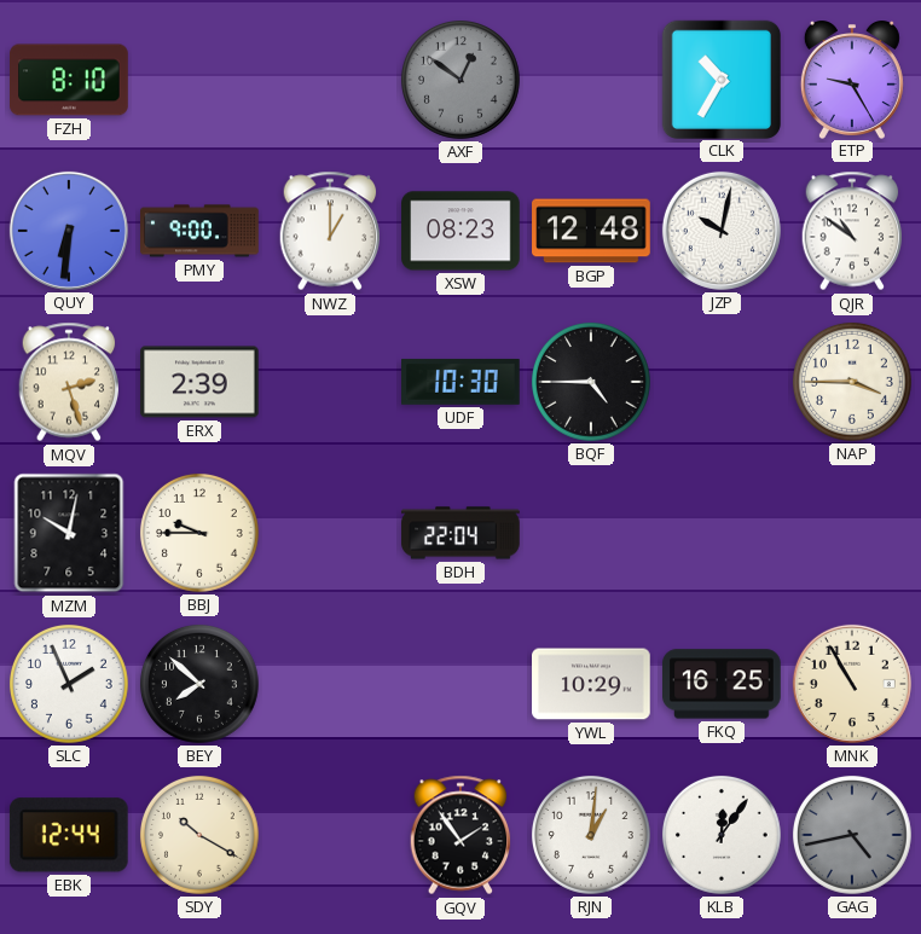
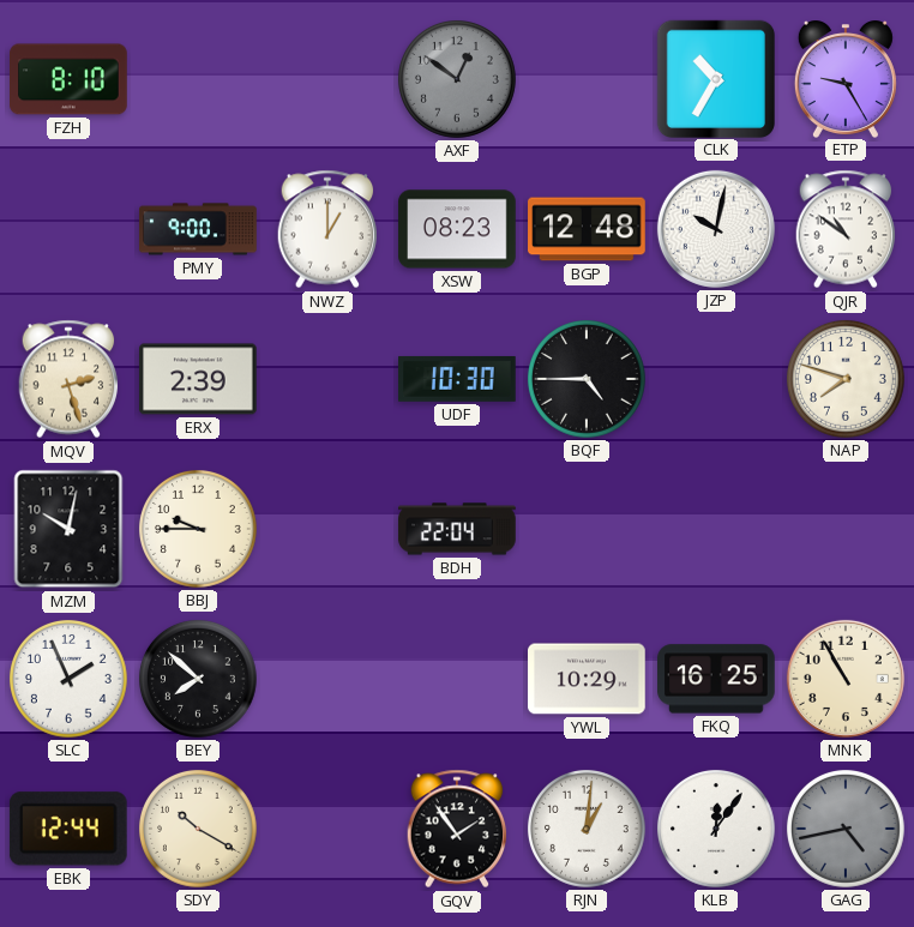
QUY: 6:31 -> none
NAP: 3:45 -> 7:48
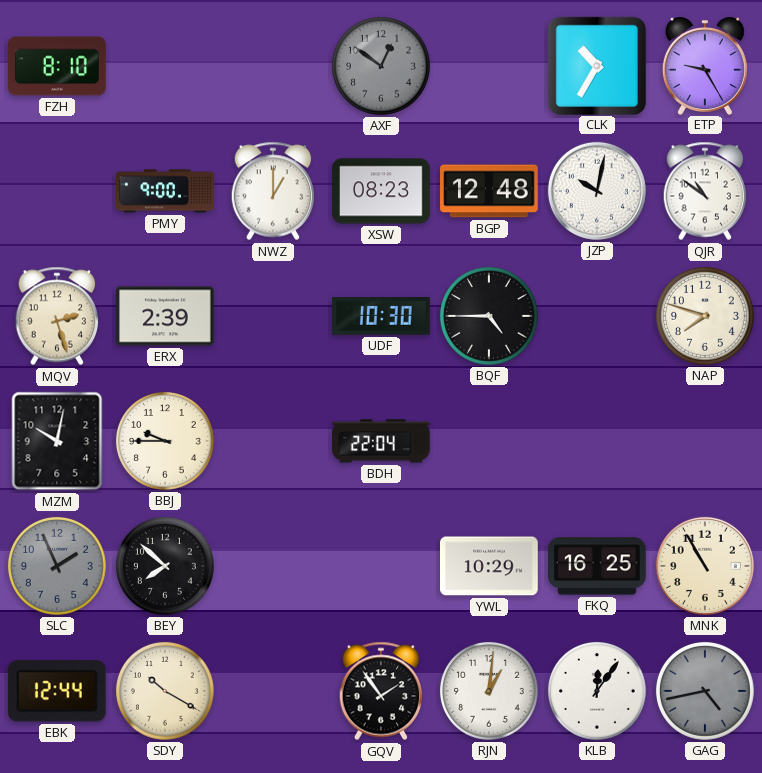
SLC dial: white -> grey
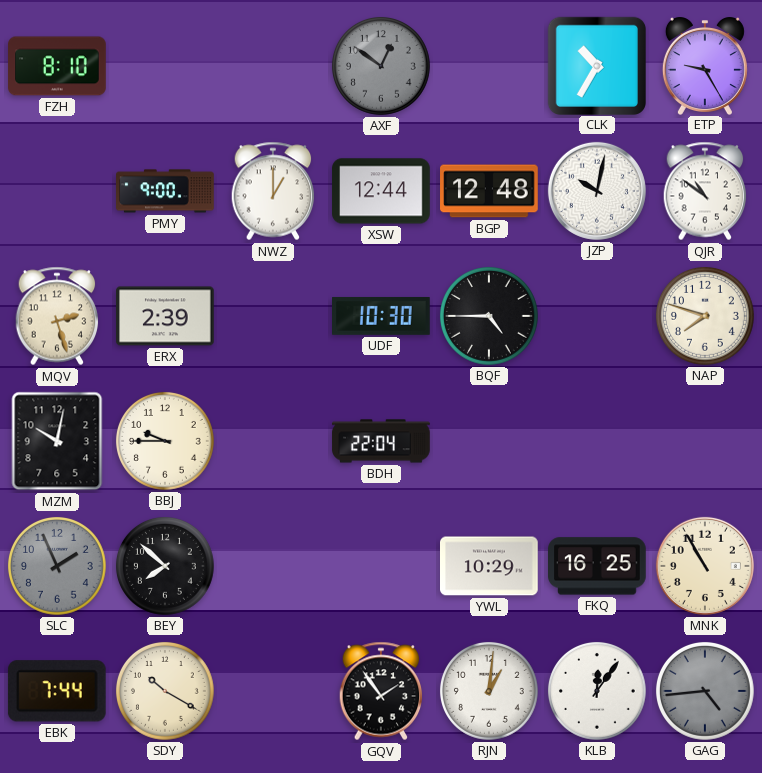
XSW: 08:23 -> 12:44
EBK: 12:44 -> 7:44
GAG: 4:43 -> 4:44
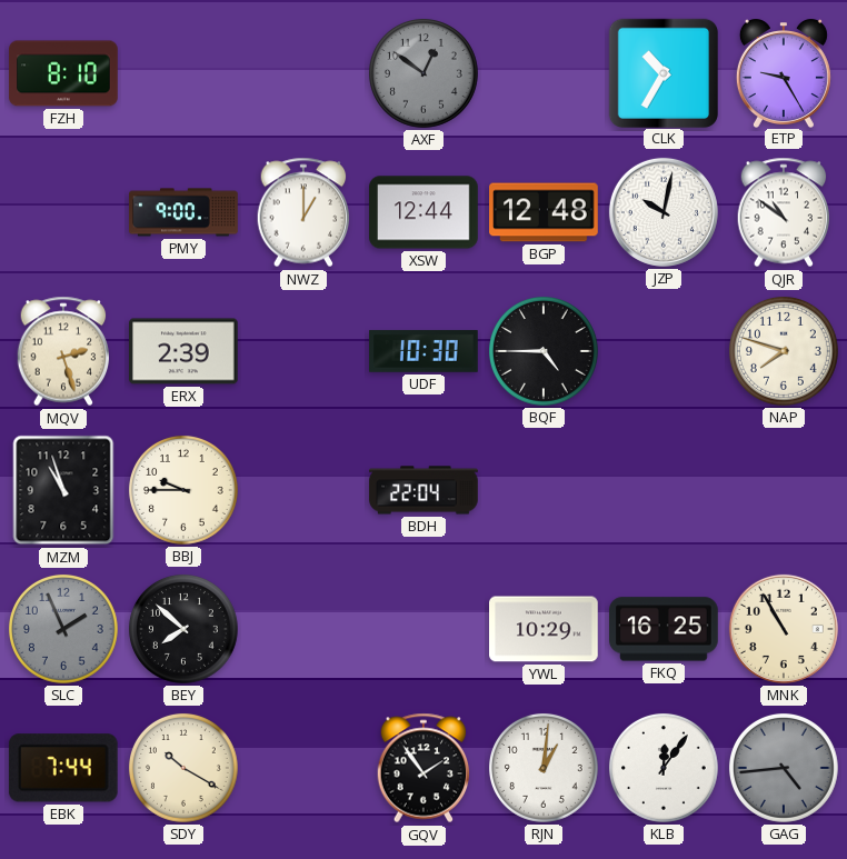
MZM: 10:02 -> 10:57
